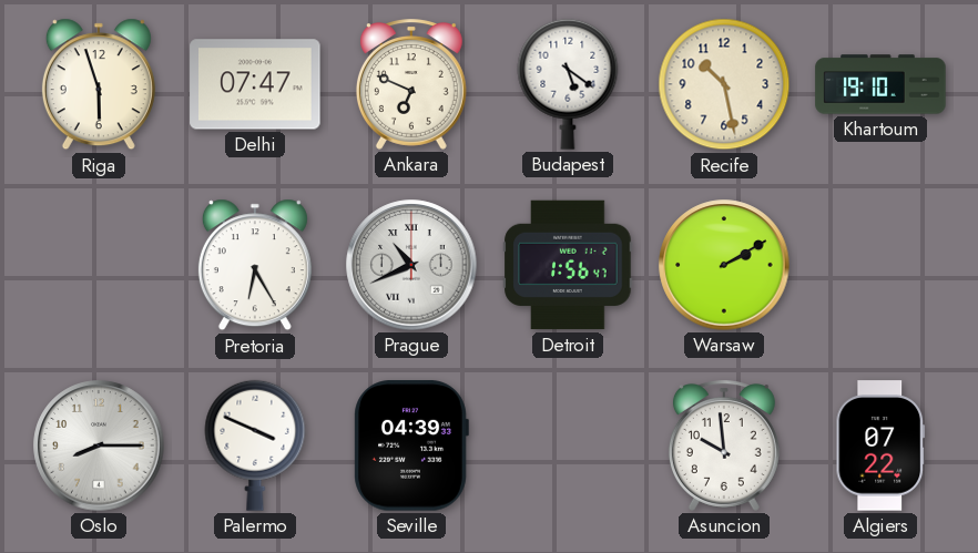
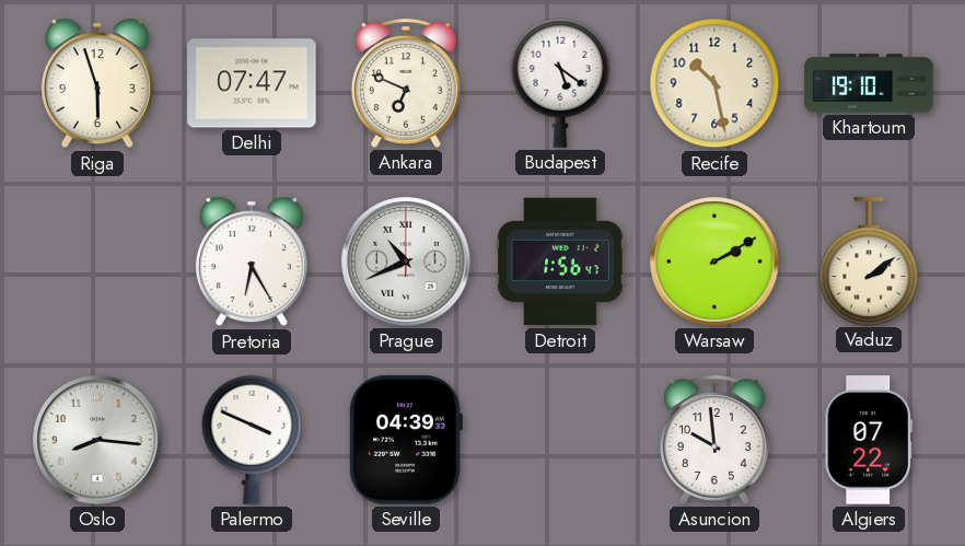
Vaduz: none -> 2:09
Oslo: 8:15 -> 8:16
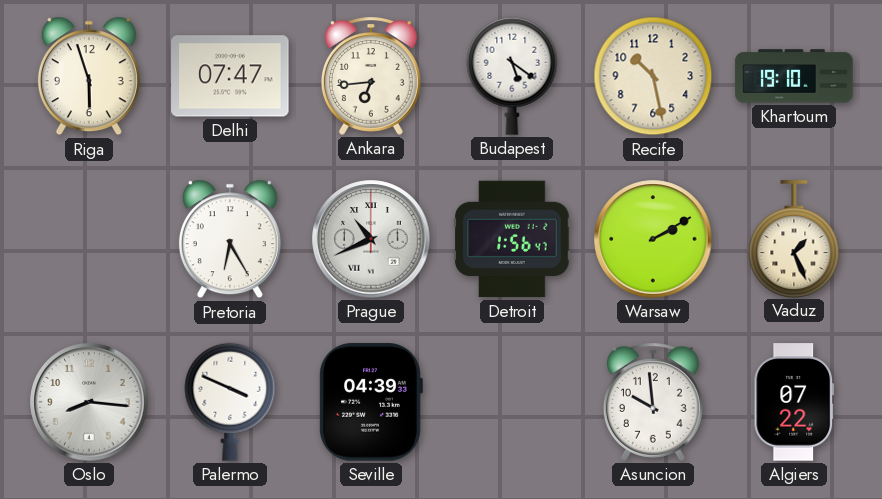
Ankara: 6:49 -> 6:44
Vaduz: 2:09 -> 1:26
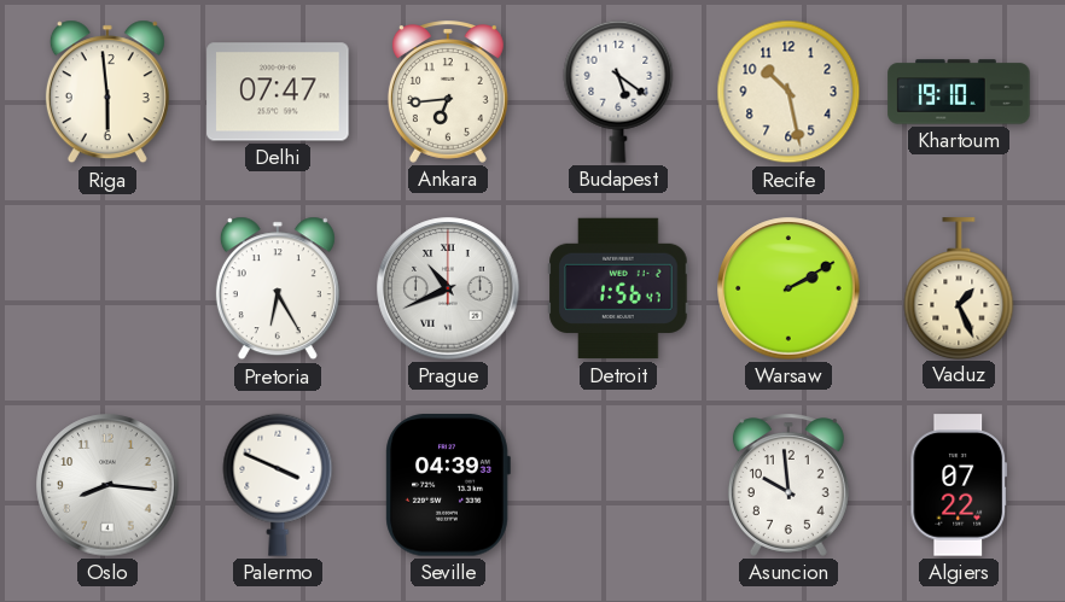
Riga: 5:57 -> 5:59
